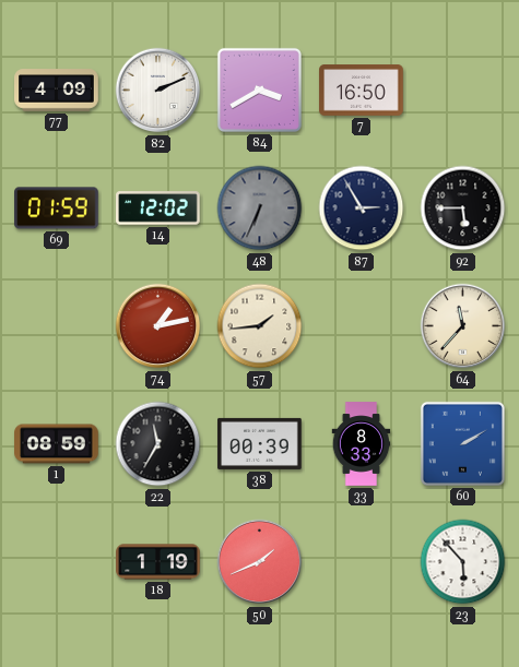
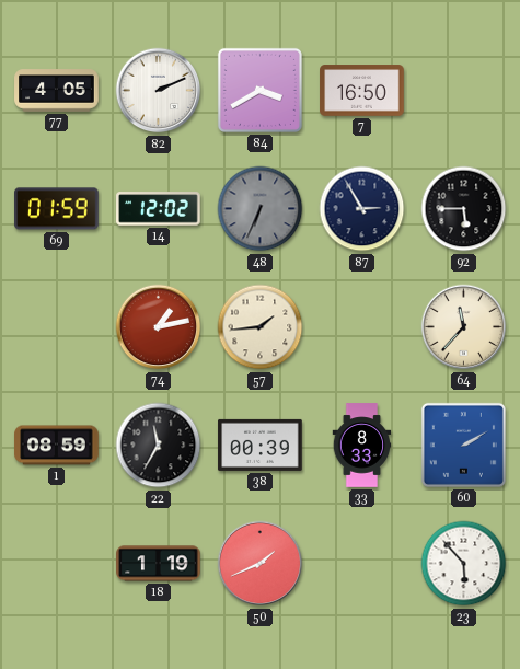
77: 4:09 -> 4:05
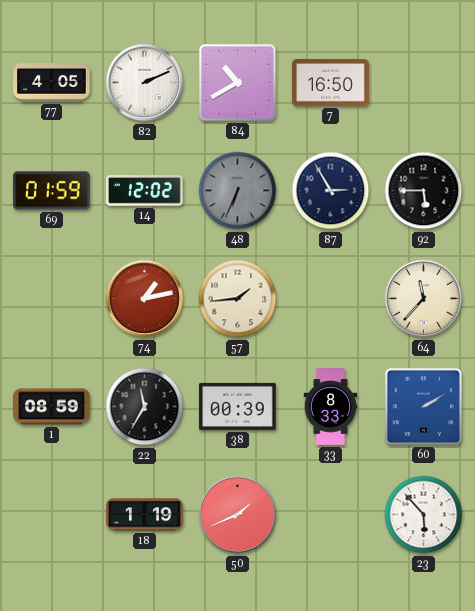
84: 3:40 -> 10:40
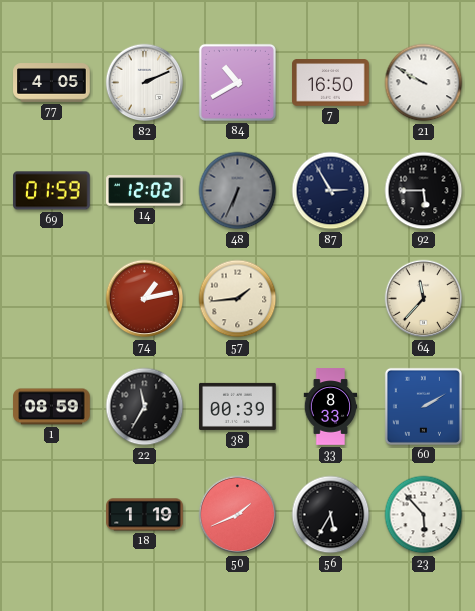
21: none -> 9:50
56: none -> 5:35
